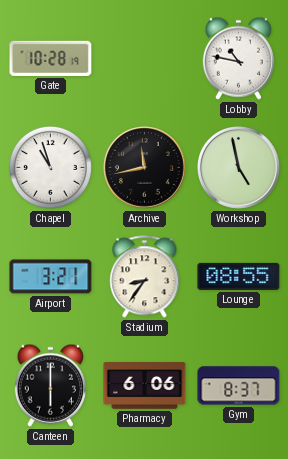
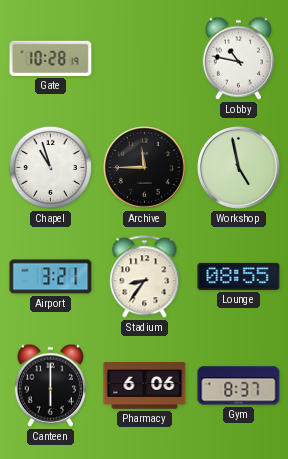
Archive: 11:43 -> 11:45
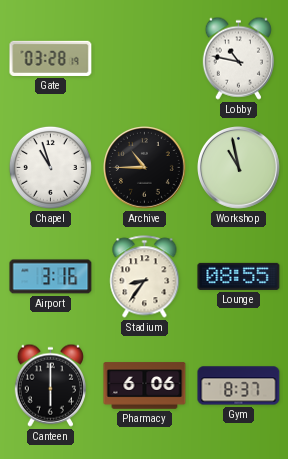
Gate: 10:28 -> 03:28
Archive: 11:45 -> 10:45
Workshop: 4:58 -> 10:58
Airport: 3:21 -> 3:16
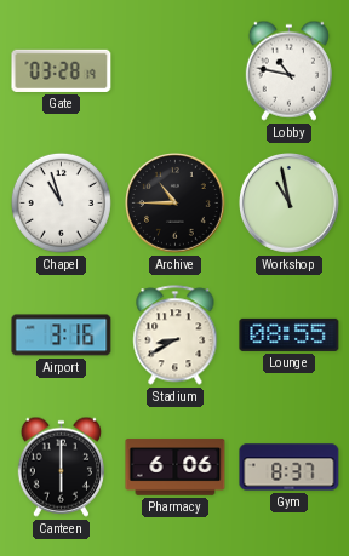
Stadium: 8:36 -> 8:40
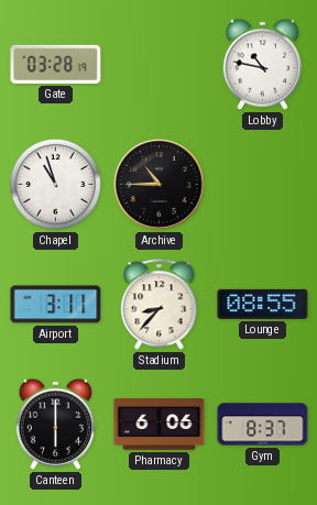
Workshop: 10:58 -> none
Airport: 3:16 -> 3:11
Stadium: 8:40 -> 8:37
